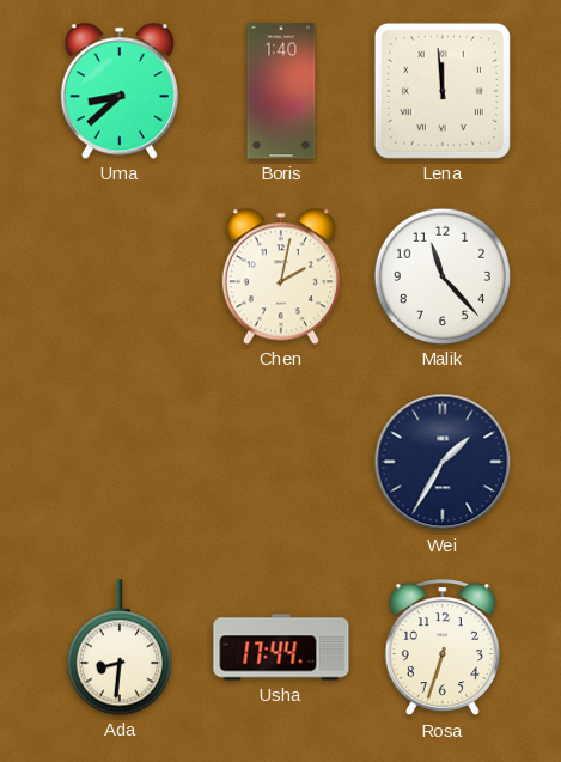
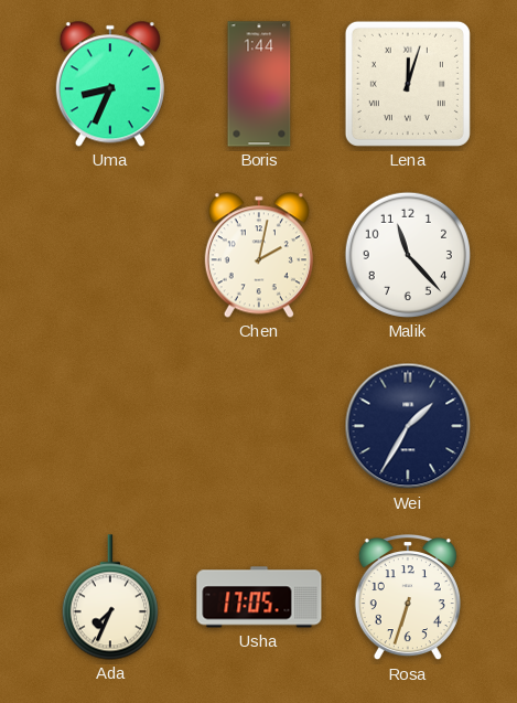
Uma: 8:38 -> 8:34
Boris: 1:40 -> 1:44
Lena: 11:59 -> 12:03
Ada: 8:31 -> 7:34
Usha: 17:44 -> 17:05
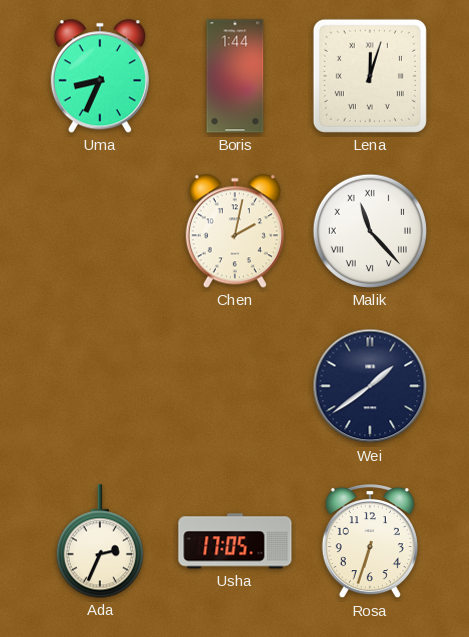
Malik numerals: Arabic -> Roman
Wei: 1:35 -> 1:39
Ada: 7:34 -> 2:34
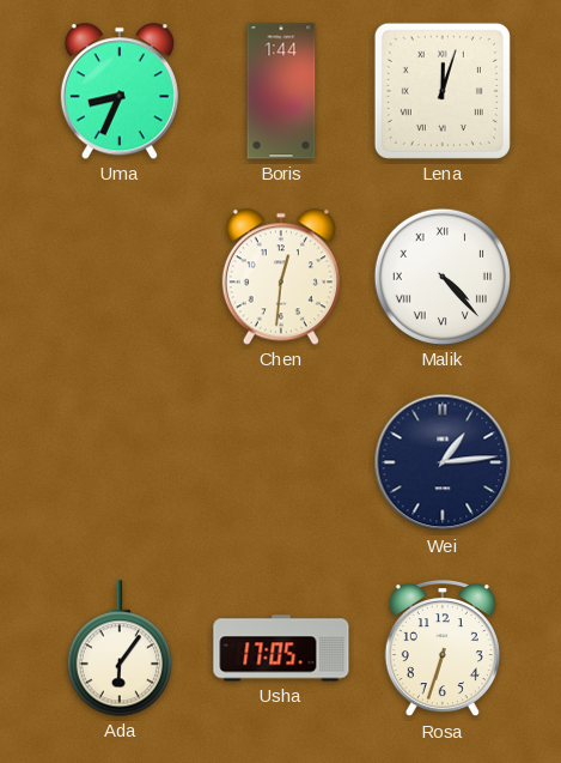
Chen: 2:02 -> 12:31
Malik: 11:23 -> 4:23
Wei: 1:39 -> 1:14
Ada: 2:34 -> 6:06
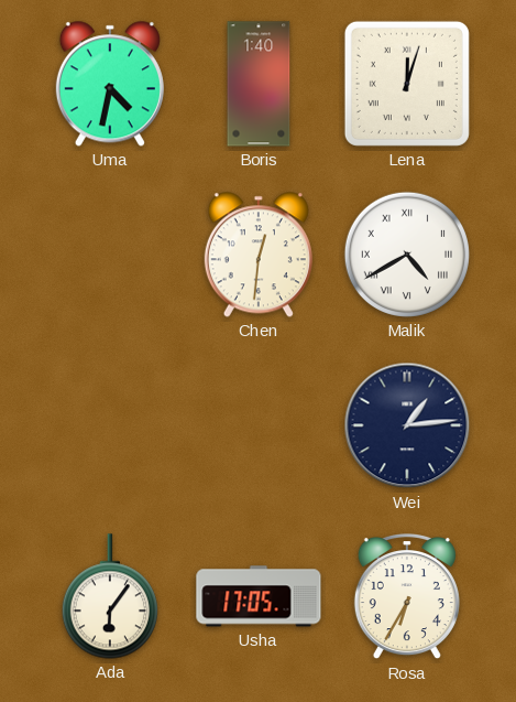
Uma: 8:34 -> 4:32
Boris: 1:44 -> 1:40
Malik: 4:23 -> 4:40
Rosa: 6:33 -> 6:35
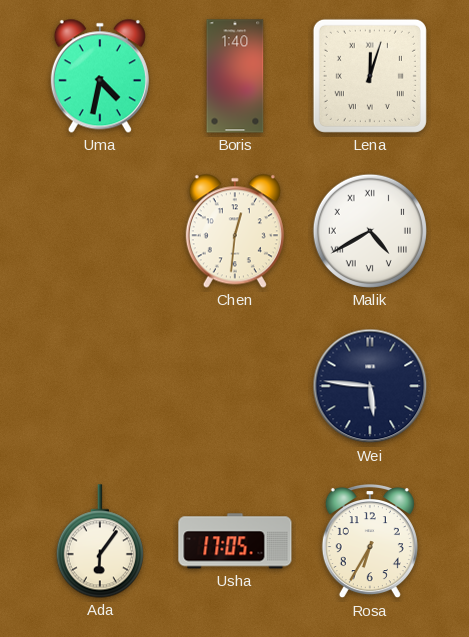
Wei: 1:14 -> 5:46
